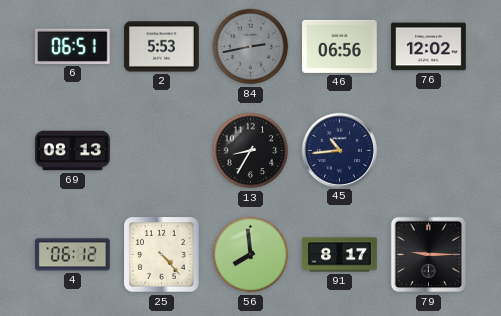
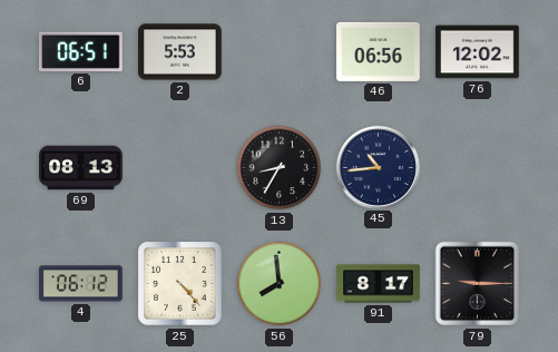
84: 2:43 -> none
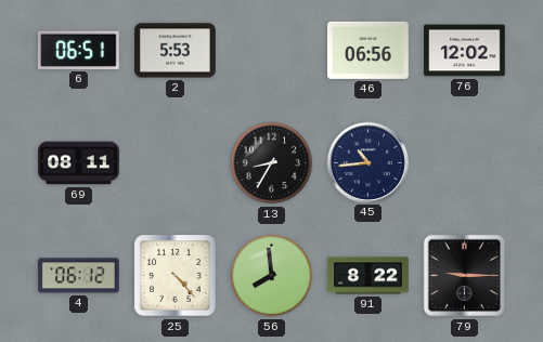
69: 08:13 -> 08:11
91: 8:17 -> 8:22
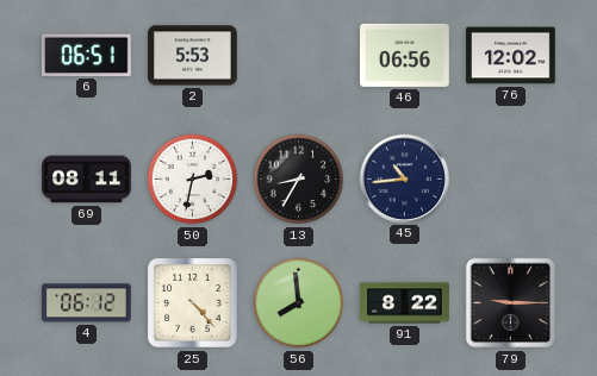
50: none -> 2:32
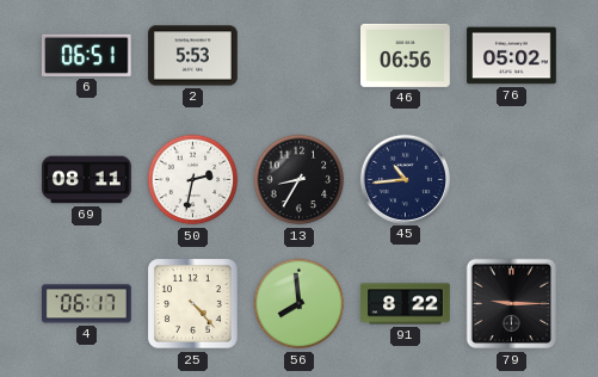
76: 12:02 -> 05:02
4: 06:12 -> 06:17
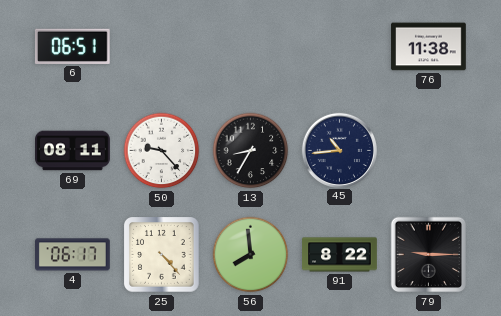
2: 5:53 -> none
46: 06:56 -> none
76: 05:02 -> 11:38
50: 2:32 -> 9:23
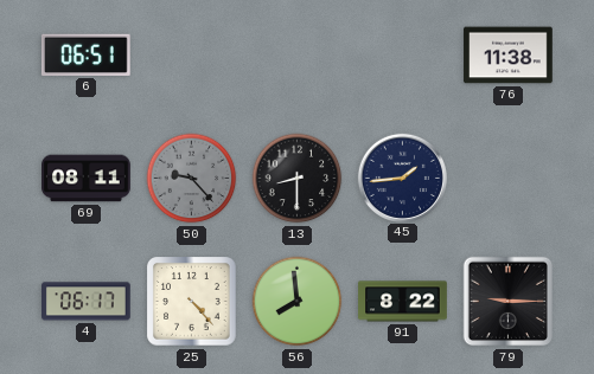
50 dial: white -> grey
13: 8:35 -> 8:30
45: 10:44 -> 1:44
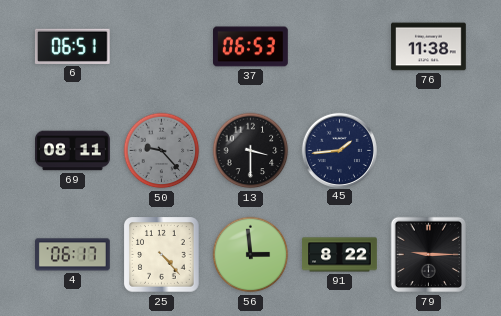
37: none -> 06:53
13: 8:30 -> 3:30
56: 7:59 -> 2:59
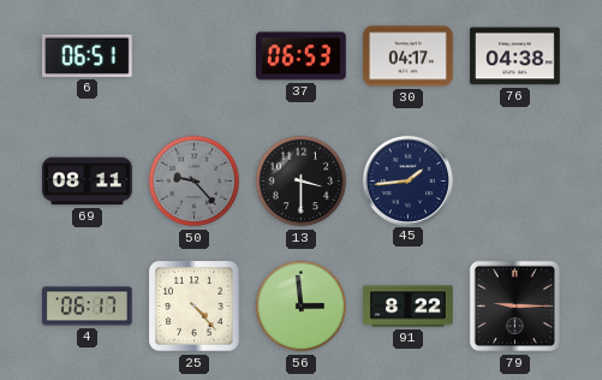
30: none -> 04:17
76: 11:38 -> 04:38
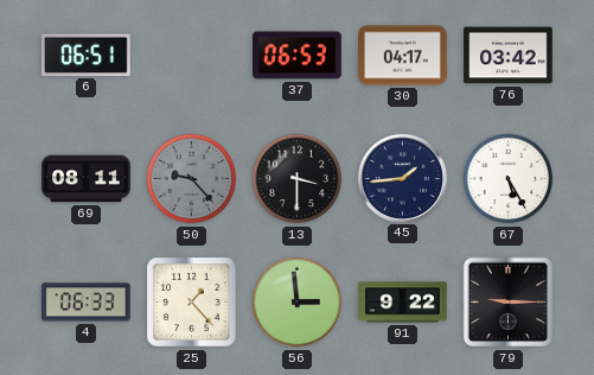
76: 04:38 -> 03:42
67: none -> 5:25
4: 06:17 -> 06:33
25: 4:23 -> 1:23
91: 8:22 -> 9:22
